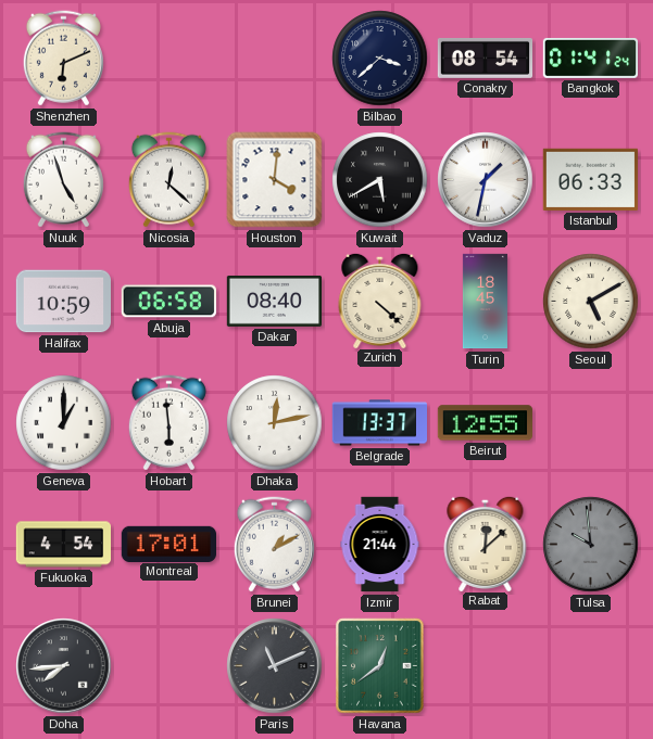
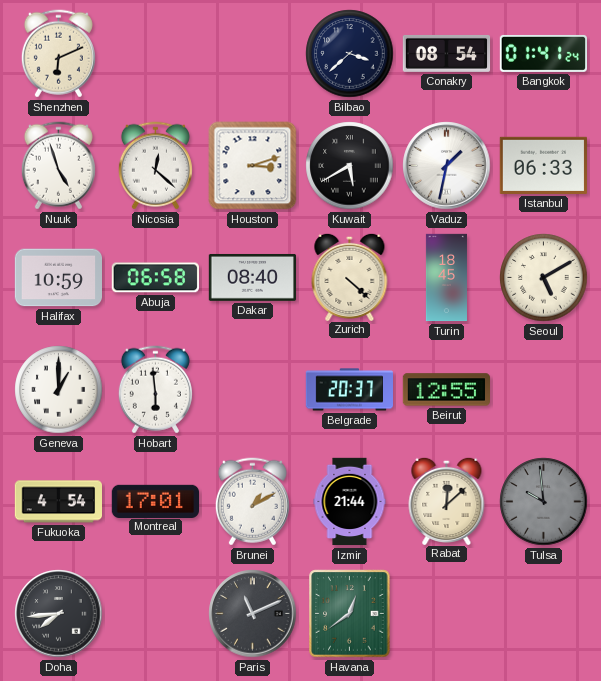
Houston: 4:01 -> 3:12
Dhaka: 12:13 -> none
Belgrade: 13:37 -> 20:37
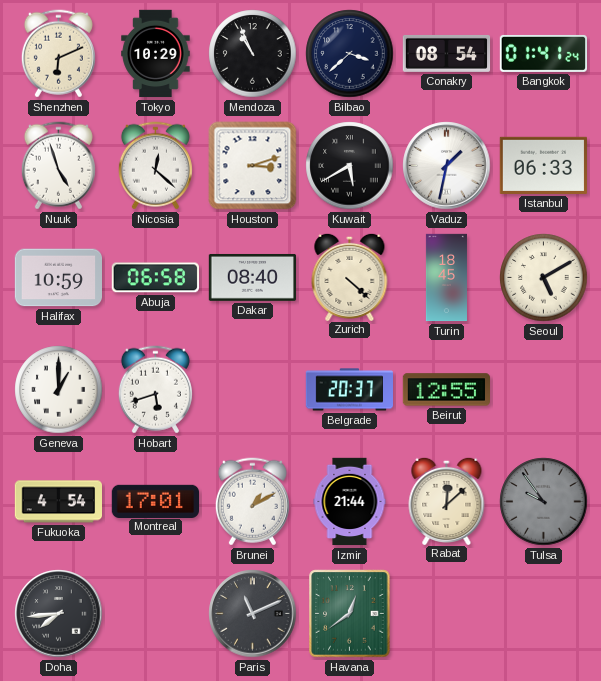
Tokyo: none -> 10:29
Mendoza: none -> 10:56
Hobart: 5:59 -> 5:42
Tulsa: 9:59 -> 9:54
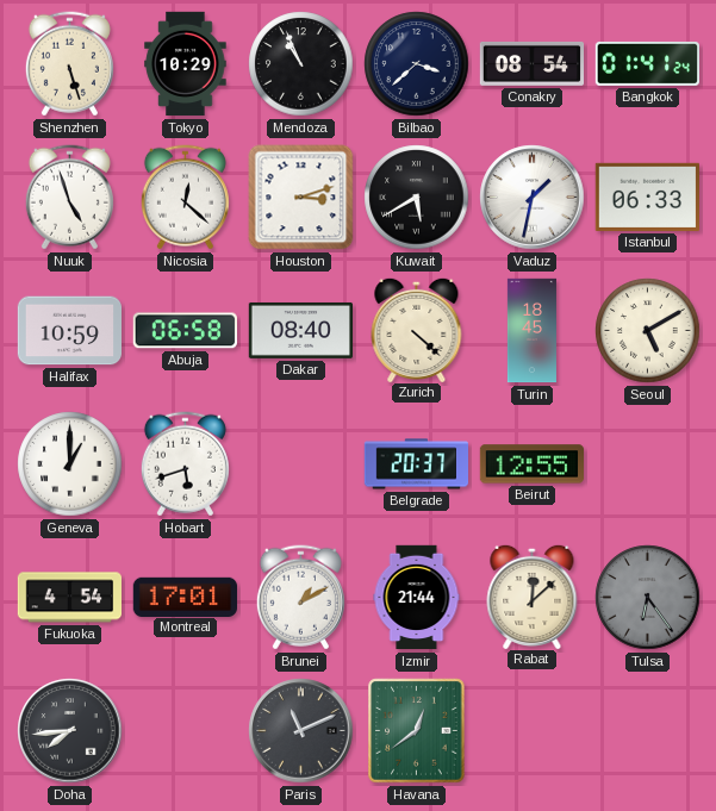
Shenzhen: 6:11 -> 5:27
Tulsa: 9:54 -> 6:24
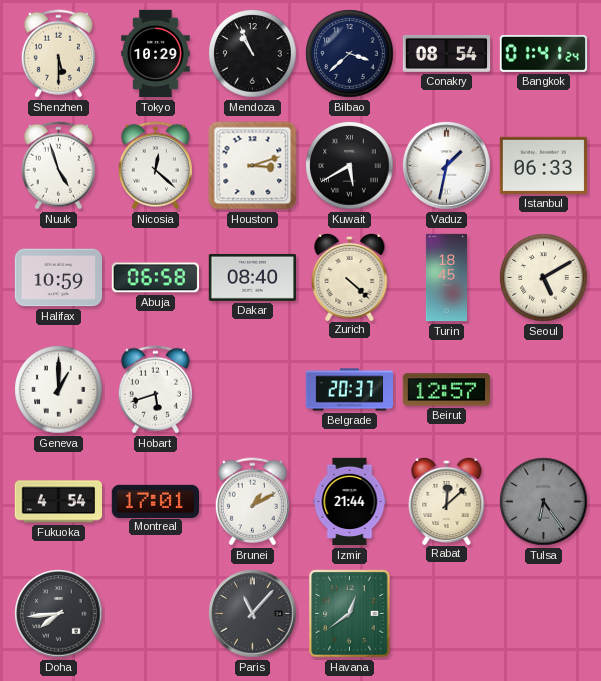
Shenzhen: 5:27 -> 5:30
Beirut: 12:55 -> 12:57
Paris: 11:11 -> 11:07
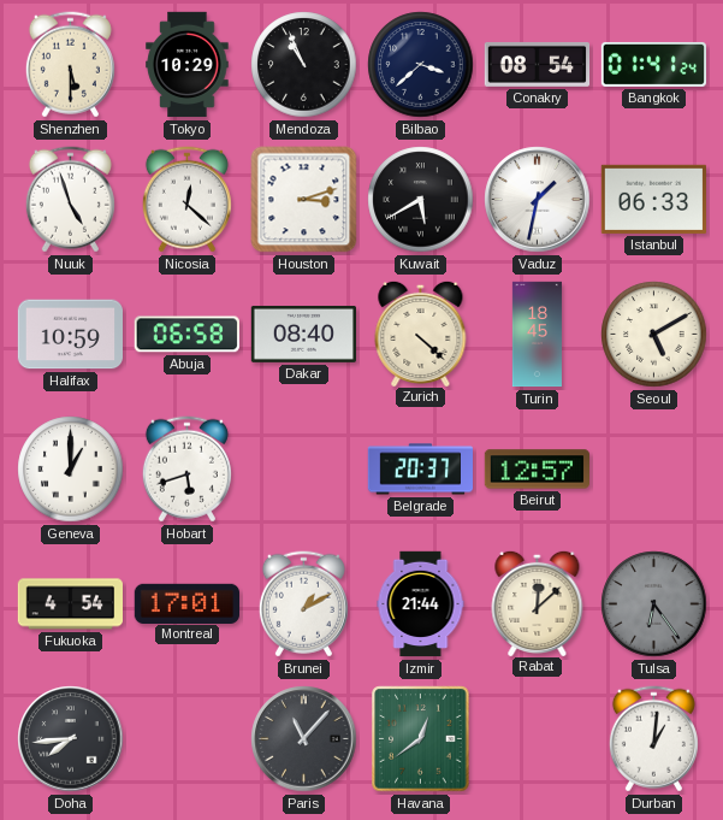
Durban: none -> 1:01
